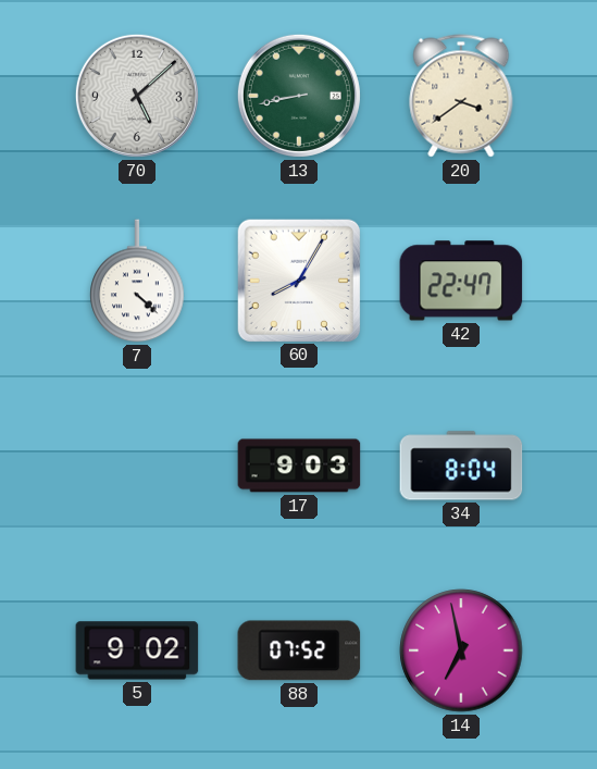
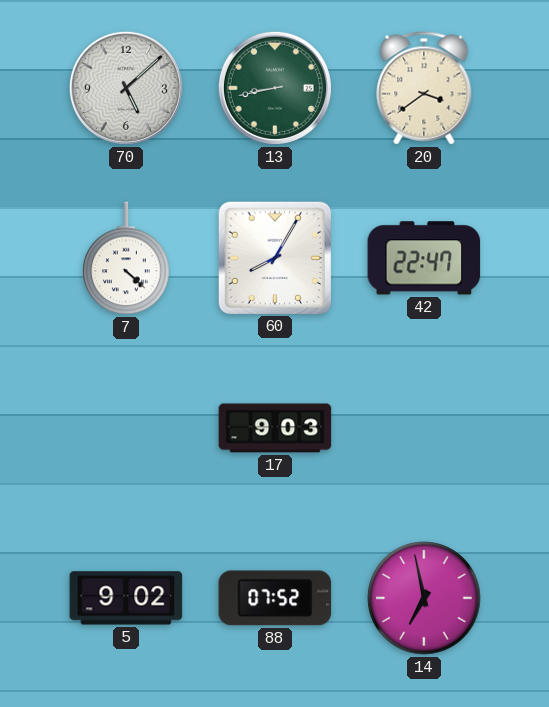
34: 8:04 -> none
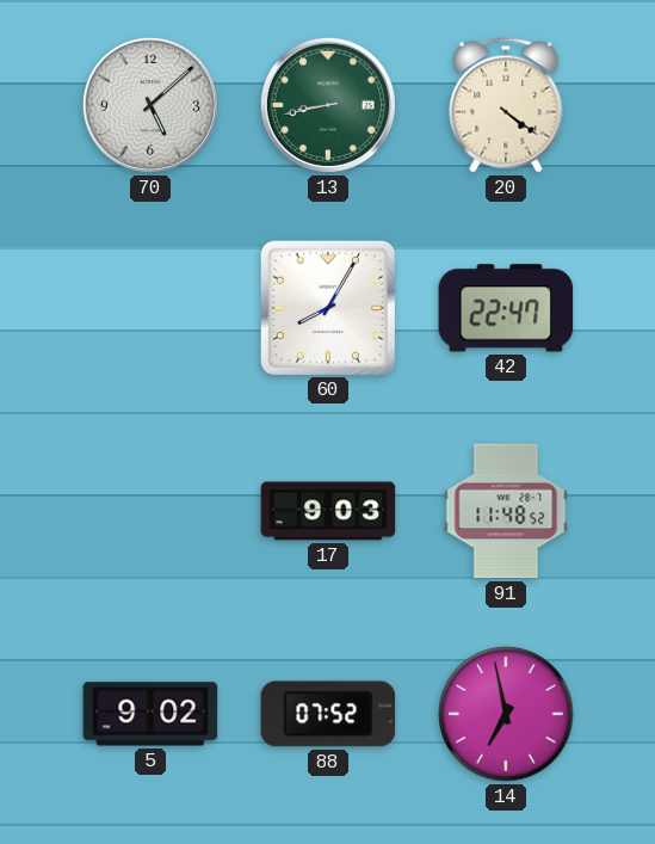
20: 3:39 -> 4:21
7: 4:22 -> none
91: none -> 11:48
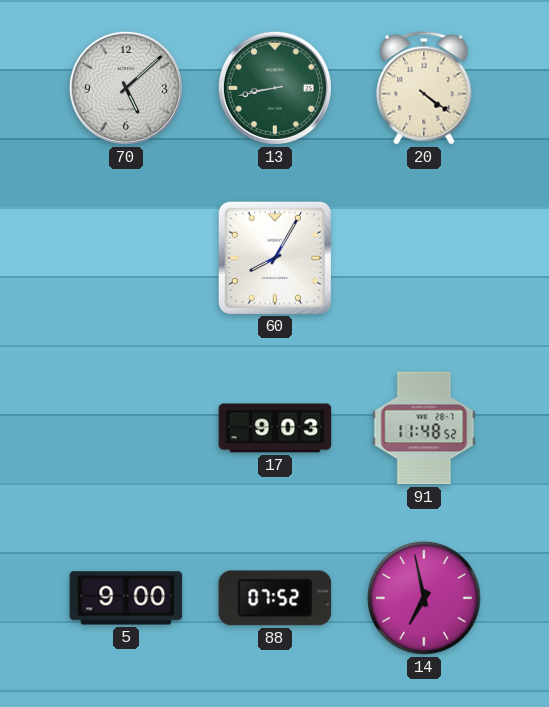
42: 22:47 -> none
5: 9:02 -> 9:00
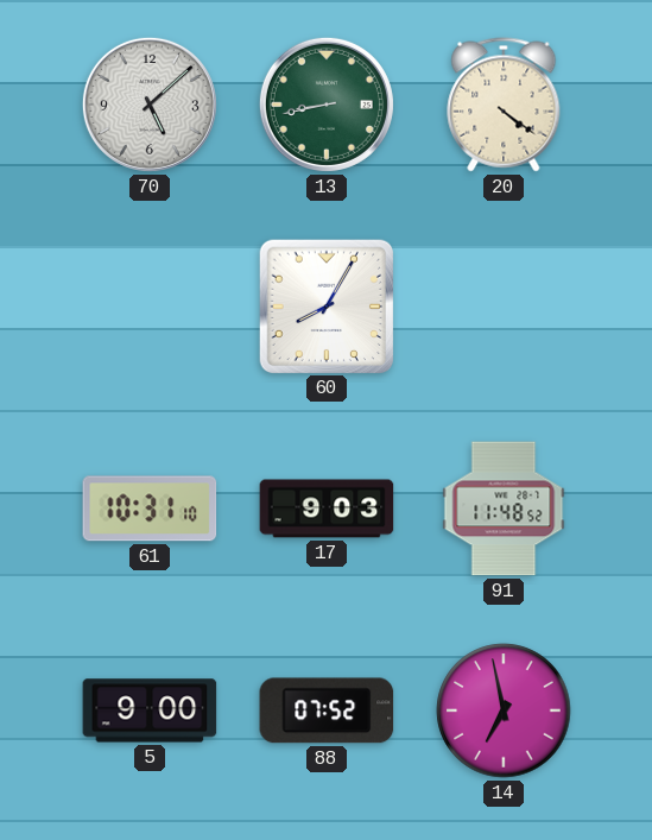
61: none -> 10:31
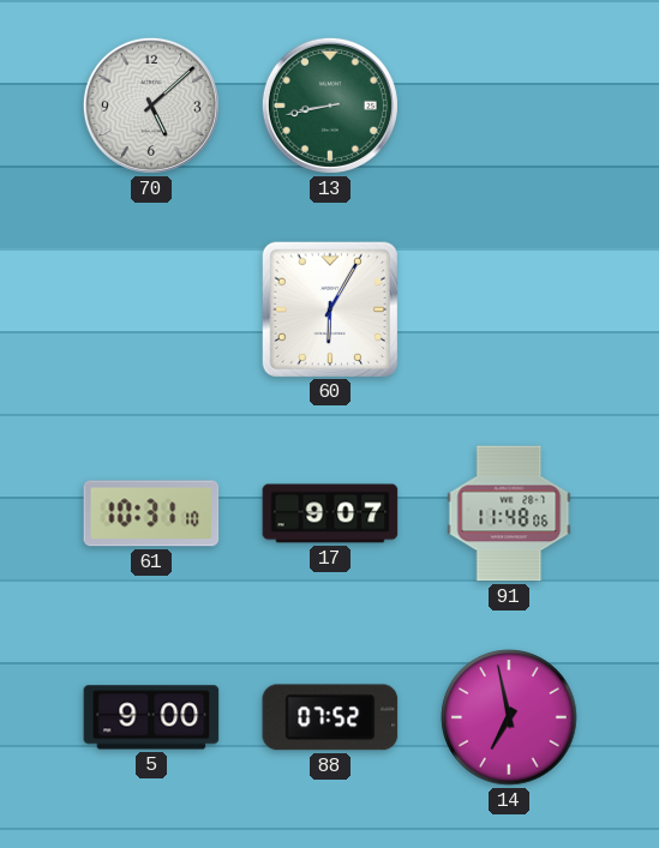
20: 4:21 -> none
60: 8:05 -> 6:05
17: 9:03 -> 9:07
91: 11:48:52 -> 11:48:06
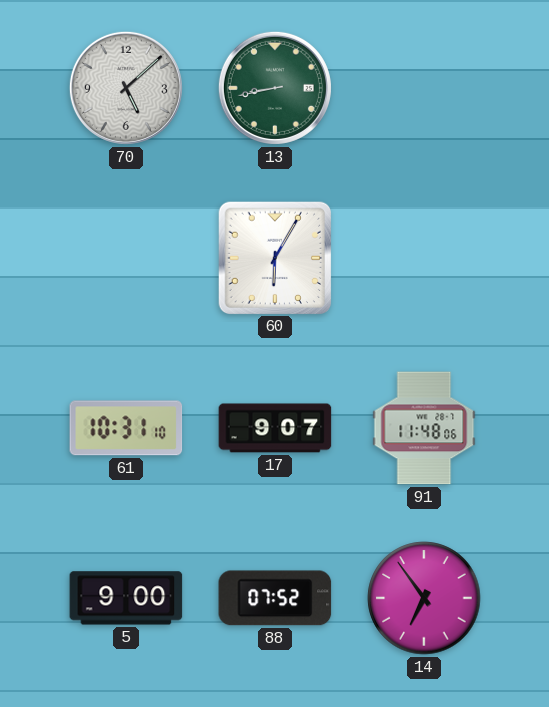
14: 6:58 -> 6:54
